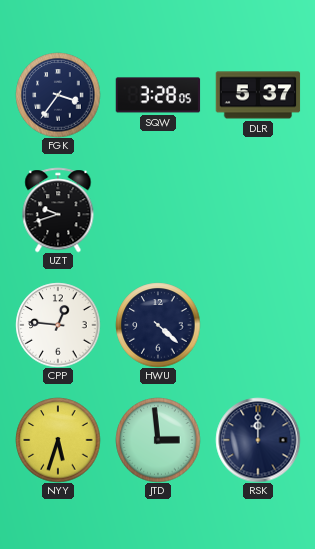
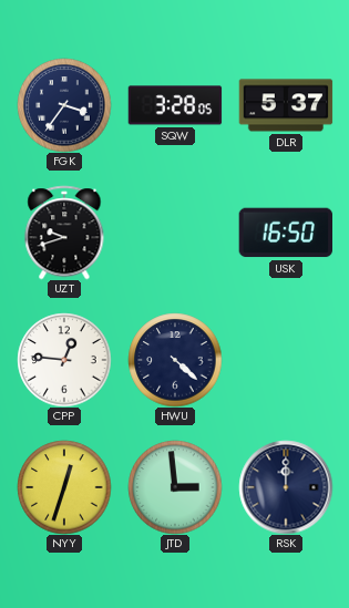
USK: none -> 16:50
NYY: 5:33 -> 12:33
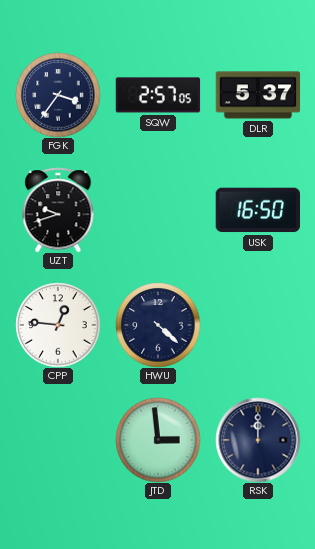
SQW: 3:28 -> 2:57
NYY: 12:33 -> none
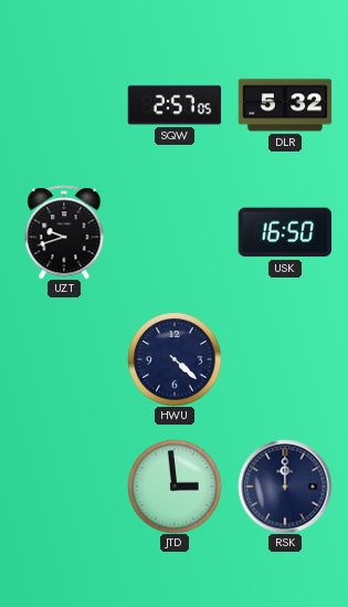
FGK: 3:36 -> none
DLR: 5:37 -> 5:32
CPP: 12:46 -> none
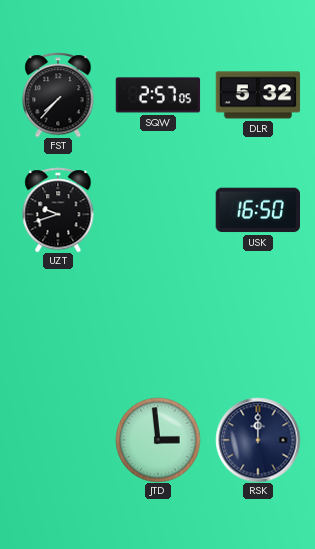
FST: none -> 7:37
HWU: 4:22 -> none
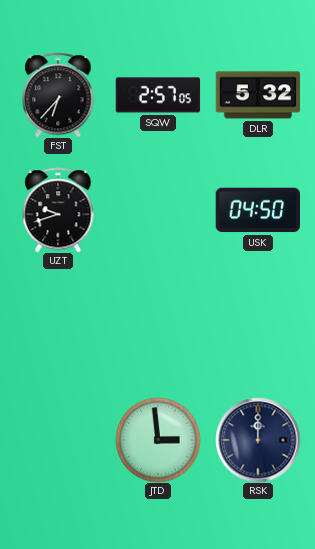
FST: 7:37 -> 6:37
USK: 16:50 -> 04:50
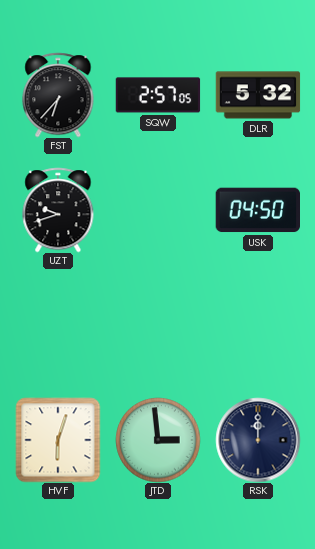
HVF: none -> 6:03
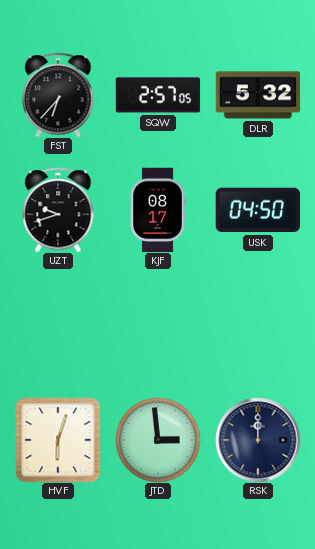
KJF: none -> 08:17
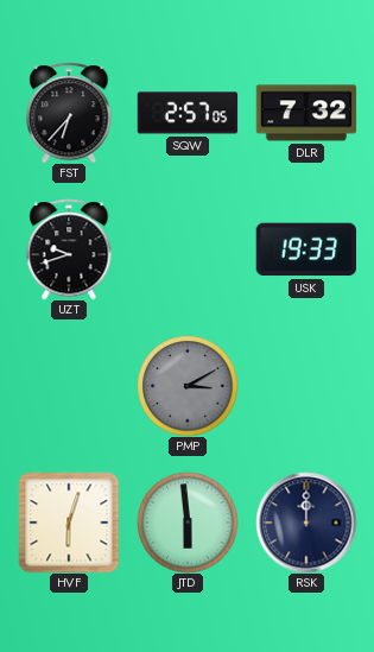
DLR: 5:32 -> 7:32
KJF: 08:17 -> none
USK: 04:50 -> 19:33
PMP: none -> 3:10
JTD: 2:59 -> 5:59
